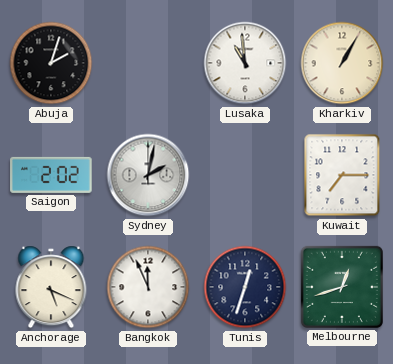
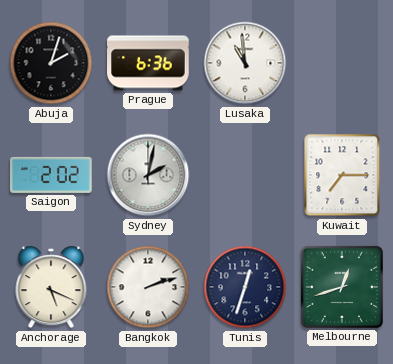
Prague: none -> 6:36
Kharkiv: 1:05 -> none
Bangkok: 11:56 -> 2:12
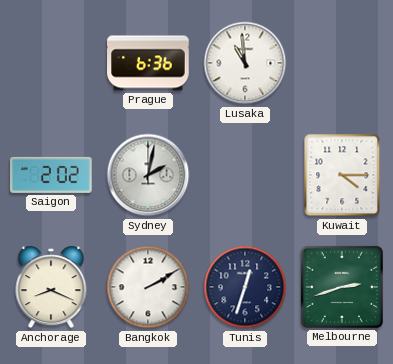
Abuja: 2:03 -> none
Kuwait: 7:15 -> 4:15
Anchorage: 5:19 -> 8:19
Bangkok: 2:12 -> 2:10
Melbourne: 12:42 -> 2:42
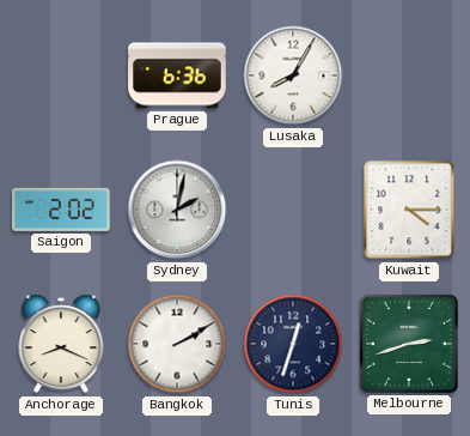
Lusaka: 10:59 -> 8:05
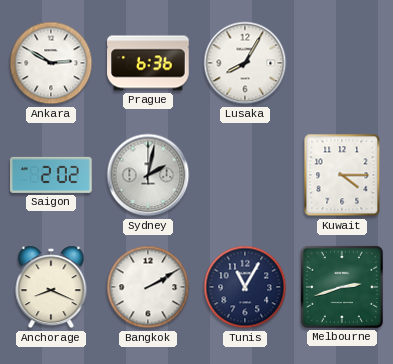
Ankara: none -> 2:50
Tunis: 12:33 -> 11:05
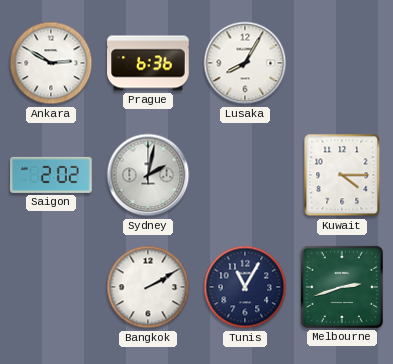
Anchorage: 8:19 -> none
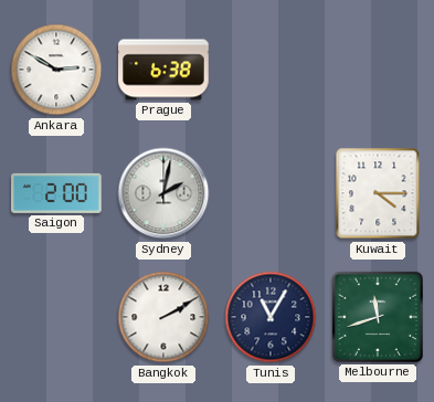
Prague: 6:36 -> 6:38
Lusaka: 8:05 -> none
Saigon: 2:02 -> 2:00
Melbourne: 2:42 -> 11:42
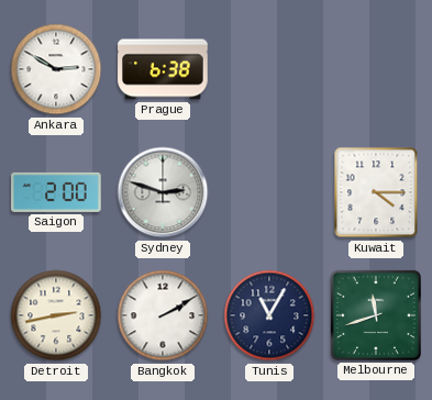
Sydney: 2:02 -> 2:48
Detroit: none -> 2:43
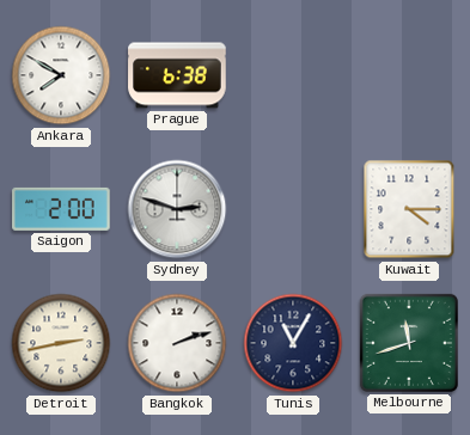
Ankara: 2:50 -> 7:50
Bangkok: 2:10 -> 2:12
